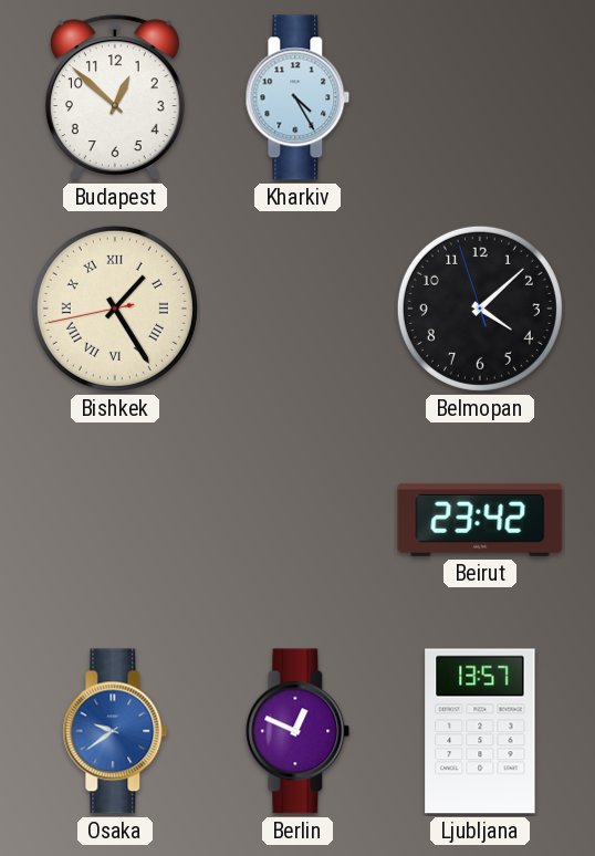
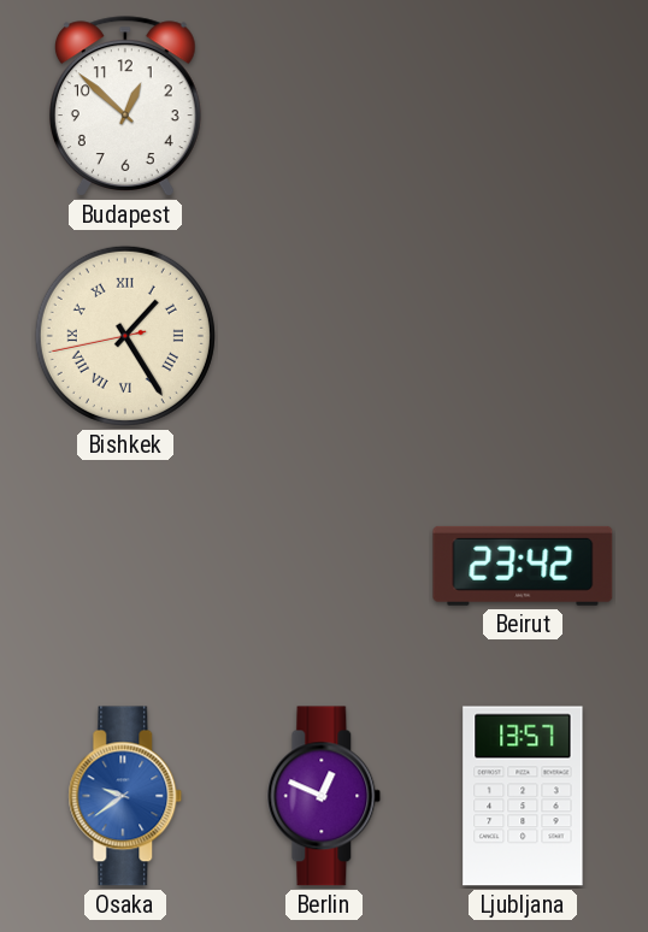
Kharkiv: 4:25 -> none
Belmopan: 4:07 -> none
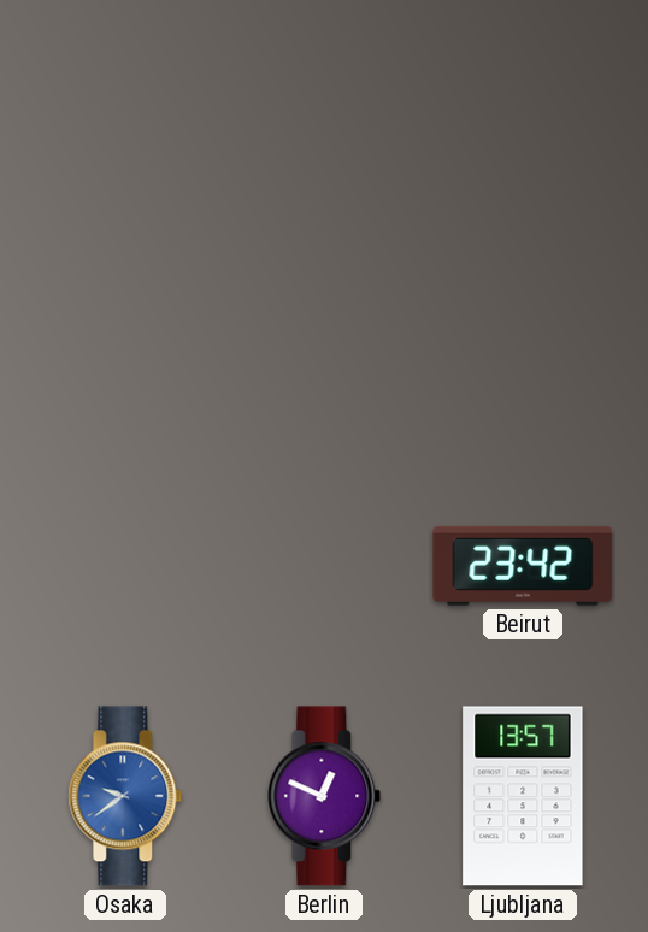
Budapest: 12:52 -> none
Bishkek: 1:24 -> none
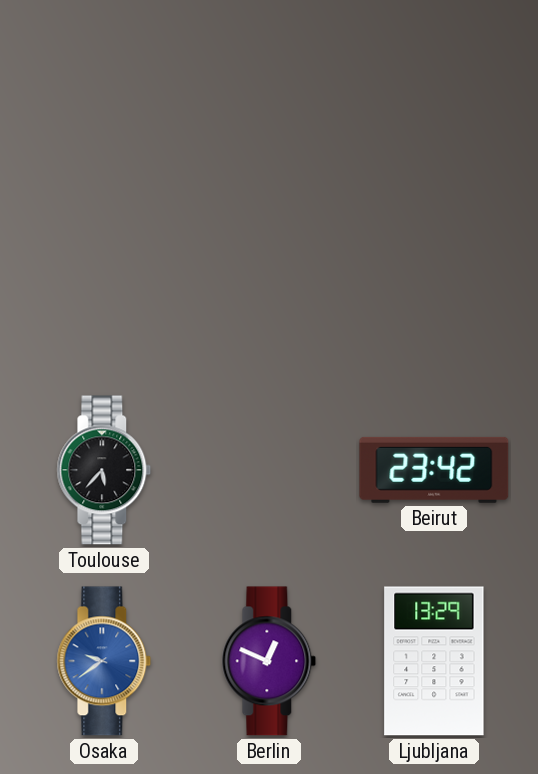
Toulouse: none -> 5:37
Ljubljana: 13:57 -> 13:29
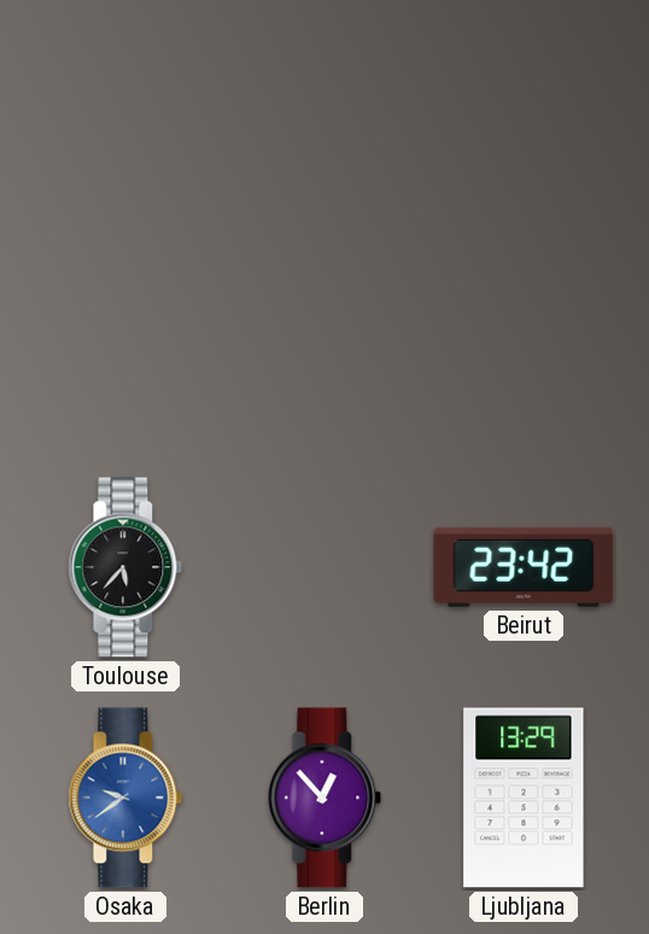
Berlin: 12:49 -> 12:53
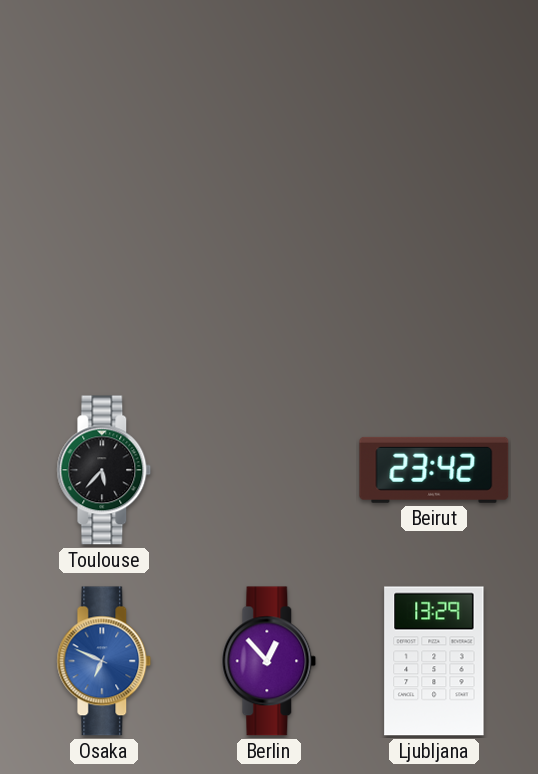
Osaka: 9:39 -> 6:49
